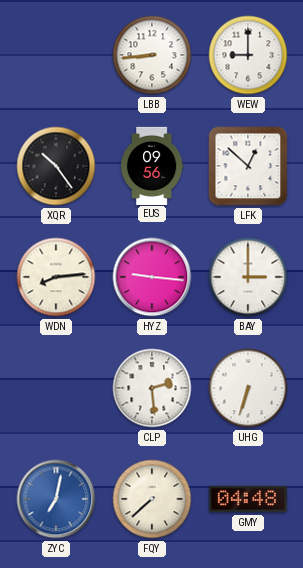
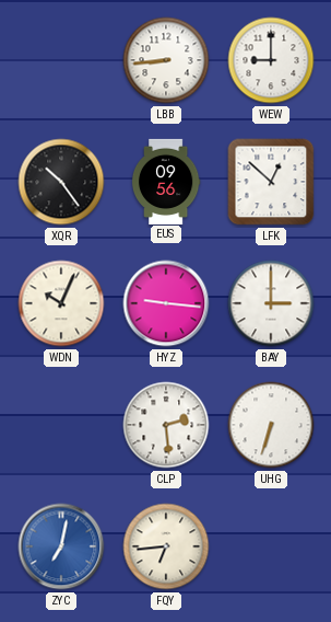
WDN: 8:14 -> 10:04
FQY: 7:38 -> 6:44
GMY: 04:48 -> none
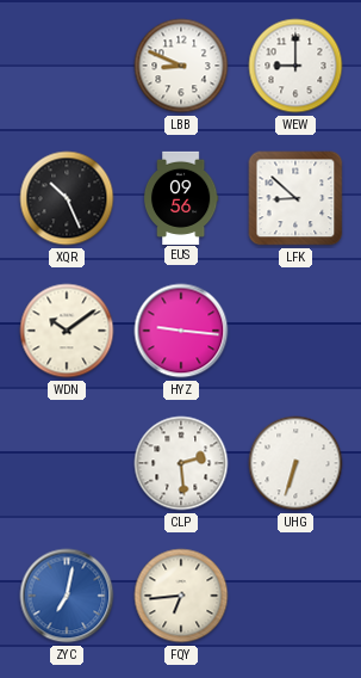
LBB: 8:44 -> 8:49
XQR: 10:24 -> 10:26
LFK: 12:52 -> 8:52
WDN: 10:04 -> 10:09
BAY: 3:00 -> none
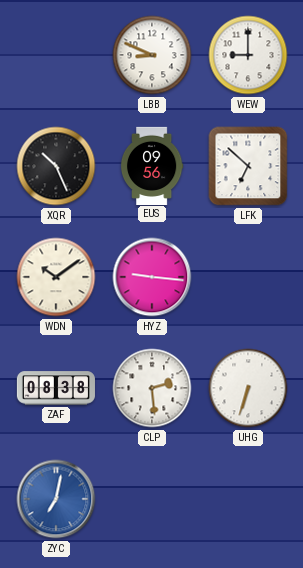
LFK: 8:52 -> 6:52
ZAF: none -> 08:38
FQY: 6:44 -> none
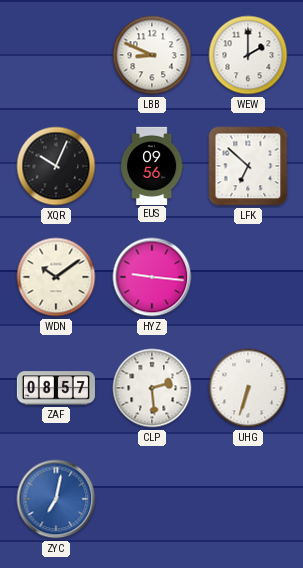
WEW: 9:00 -> 2:00
XQR: 10:26 -> 10:04
ZAF: 08:38 -> 08:57
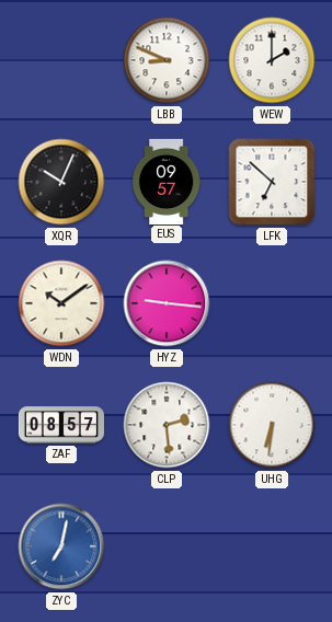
EUS: 09:56 -> 09:57
UHG: 6:33 -> 6:31
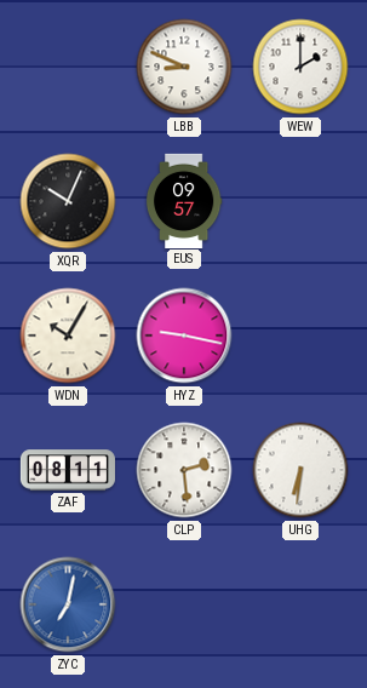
LFK: 6:52 -> none
WDN: 10:09 -> 10:05
HYZ: 9:16 -> 9:17
ZAF: 08:57 -> 08:11
